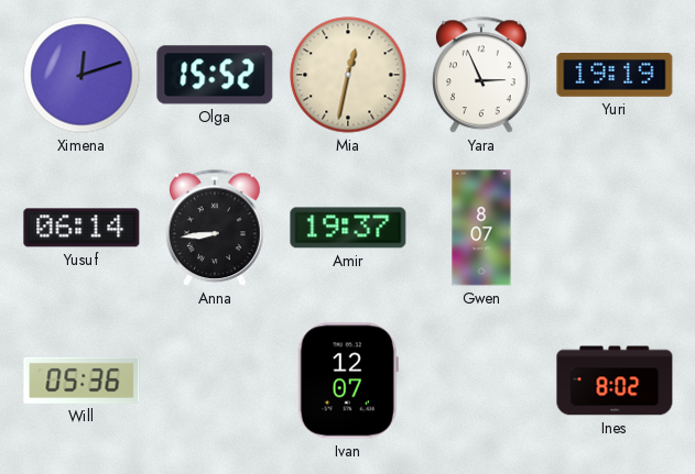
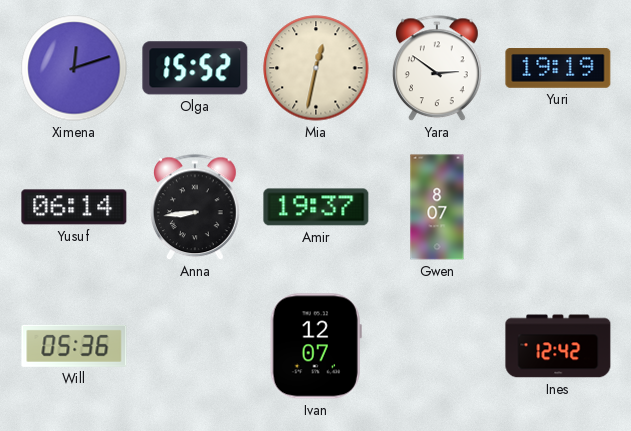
Yara: 2:56 -> 2:51
Ines: 8:02 -> 12:42
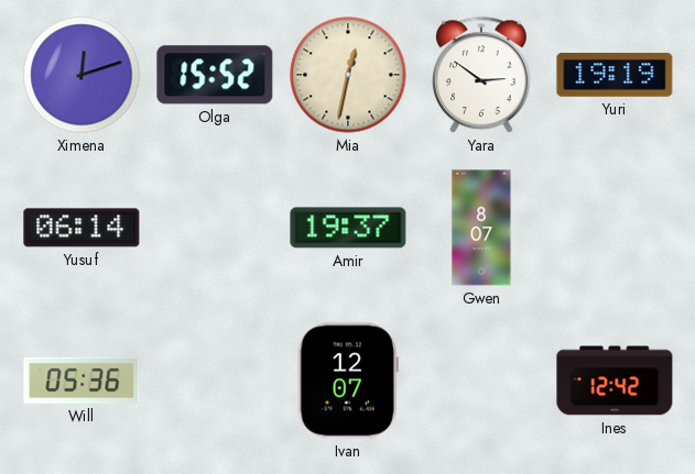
Anna: 8:44 -> none
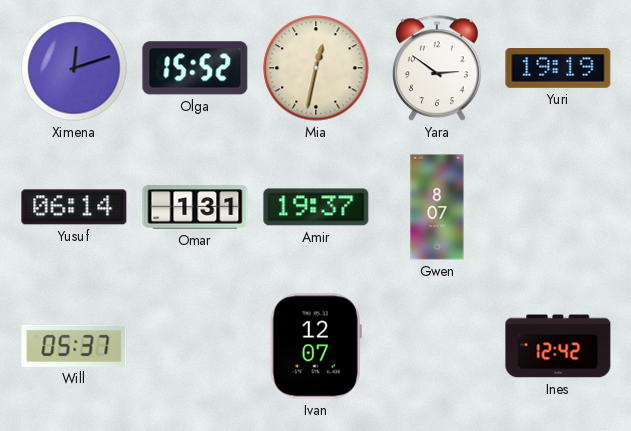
Omar: none -> 1:31
Will: 05:36 -> 05:37
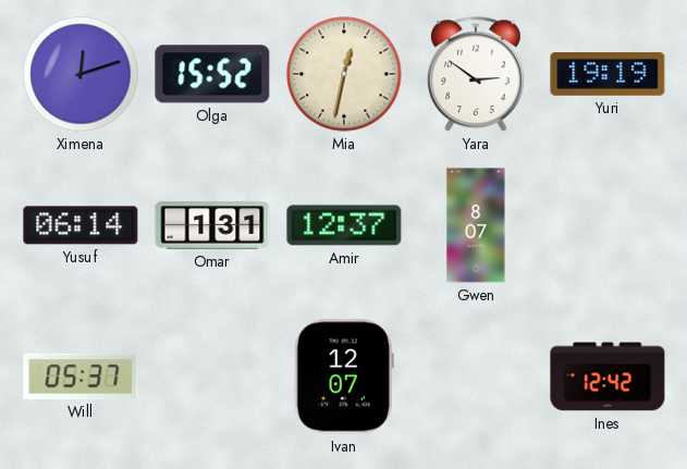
Amir: 19:37 -> 12:37
